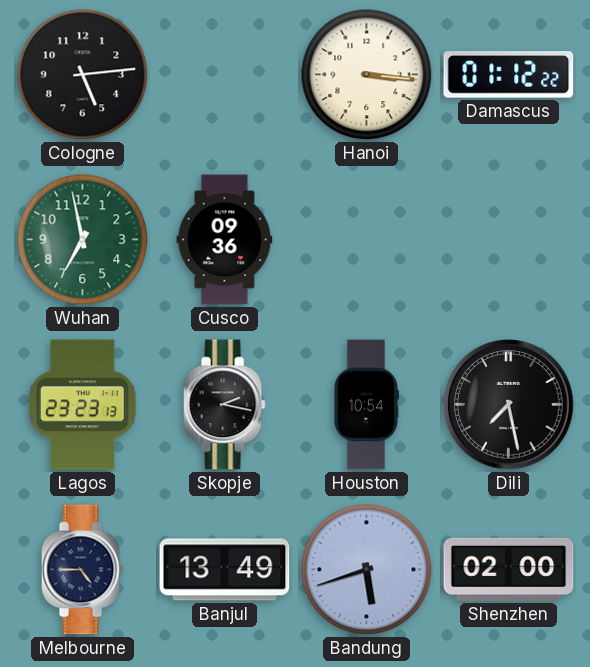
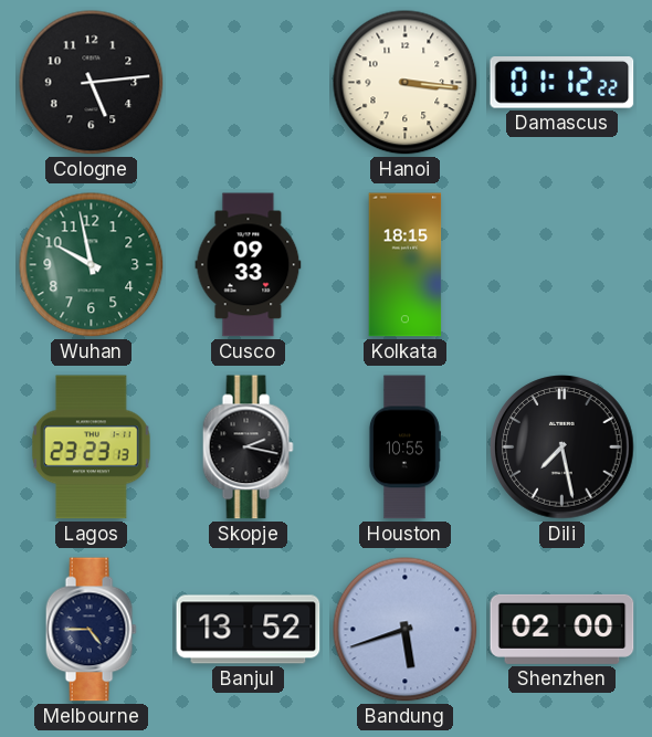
Wuhan: 6:58 -> 9:58
Cusco: 09:36 -> 09:33
Kolkata: none -> 18:15
Houston: 10:54 -> 10:55
Banjul: 13:49 -> 13:52
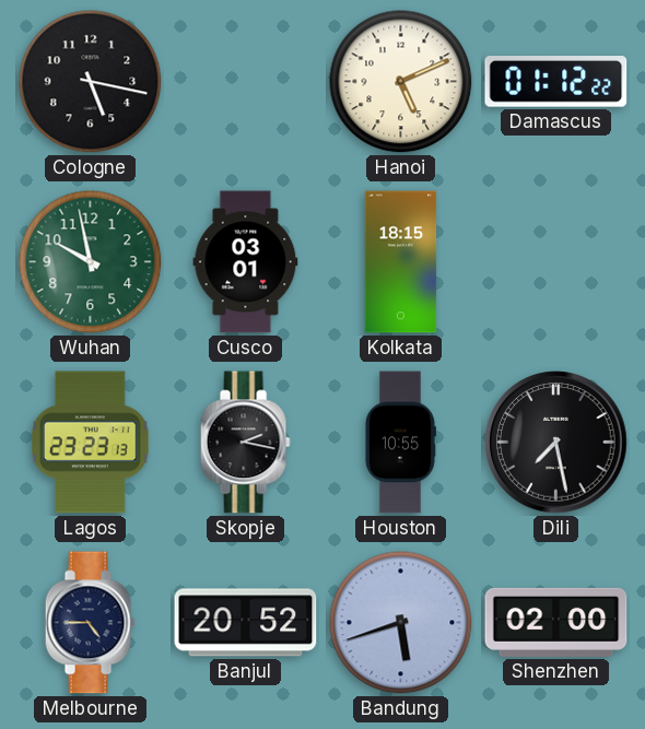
Cologne: 5:14 -> 5:17
Hanoi: 3:16 -> 5:11
Cusco: 09:33 -> 03:01
Banjul: 13:52 -> 20:52
